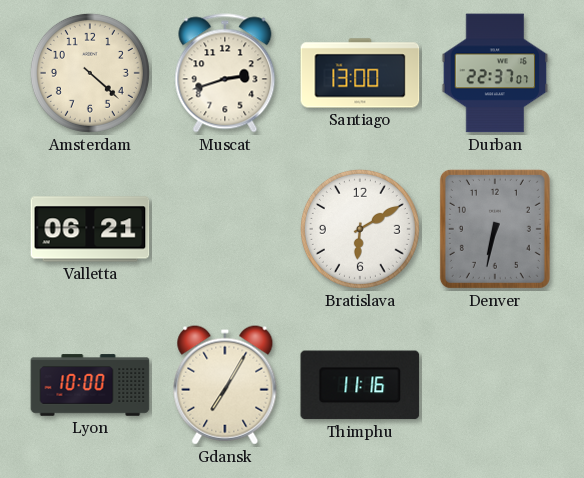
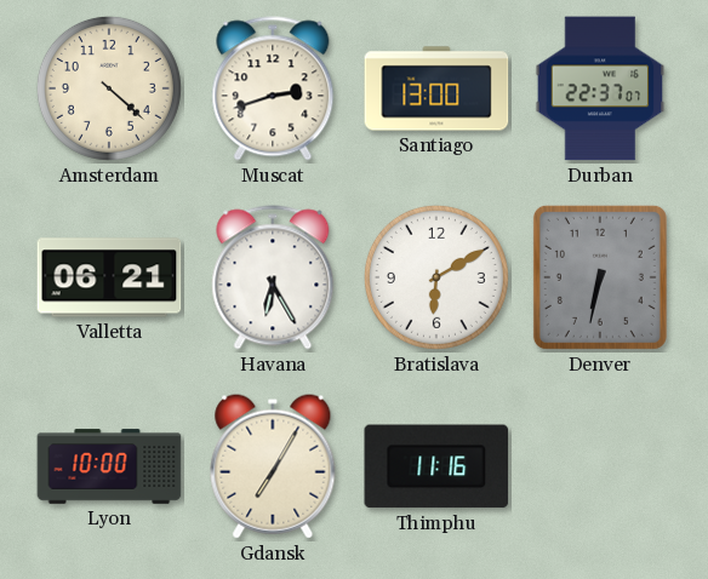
Havana: none -> 6:25
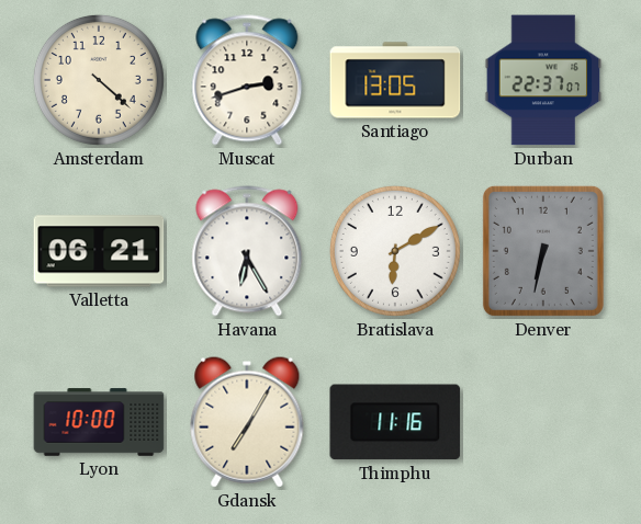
Santiago: 13:00 -> 13:05
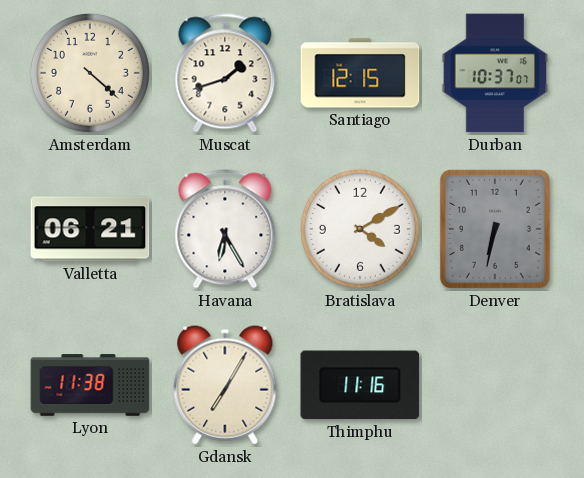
Muscat: 2:42 -> 1:42
Santiago: 13:05 -> 12:15
Durban: 22:37 -> 10:37
Bratislava: 6:10 -> 4:10
Lyon: 10:00 -> 11:38
